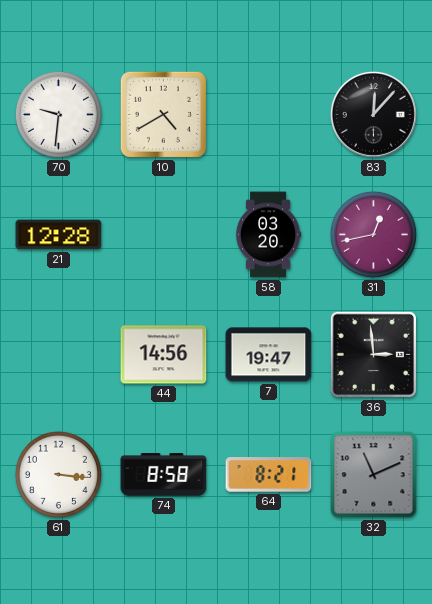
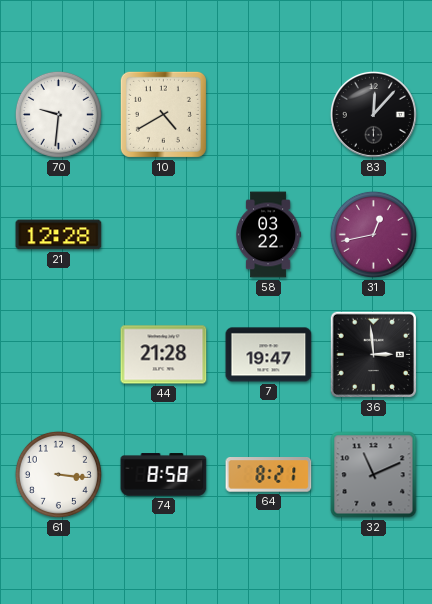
58: 03:20 -> 03:22
44: 14:56 -> 21:28
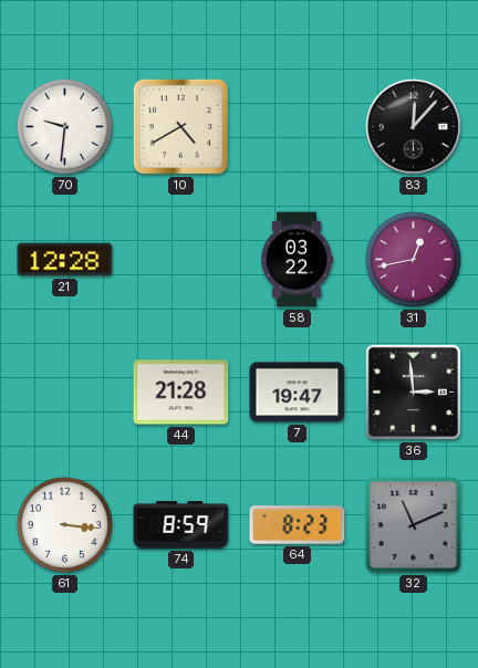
74: 8:58 -> 8:59
64: 8:21 -> 8:23
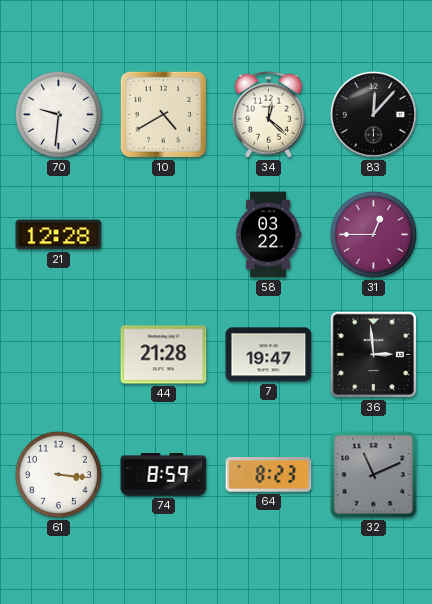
34: none -> 12:22
31: 12:43 -> 12:45
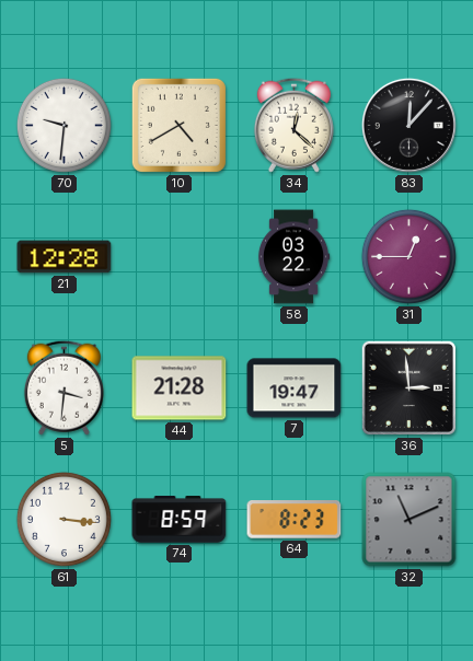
5: none -> 3:31
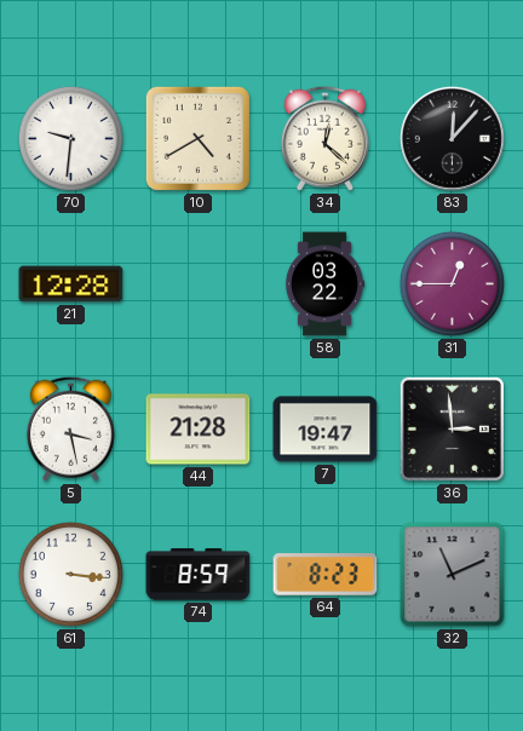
5: 3:31 -> 3:28
